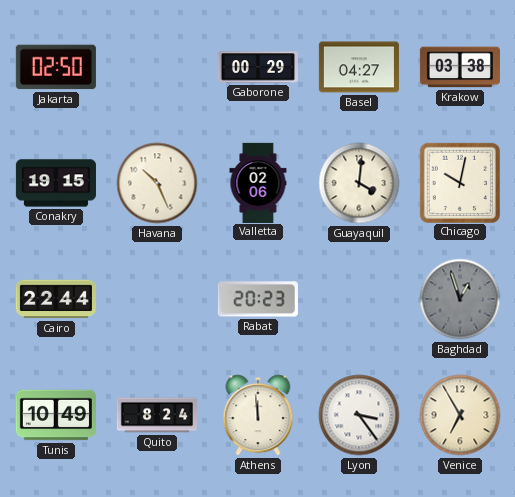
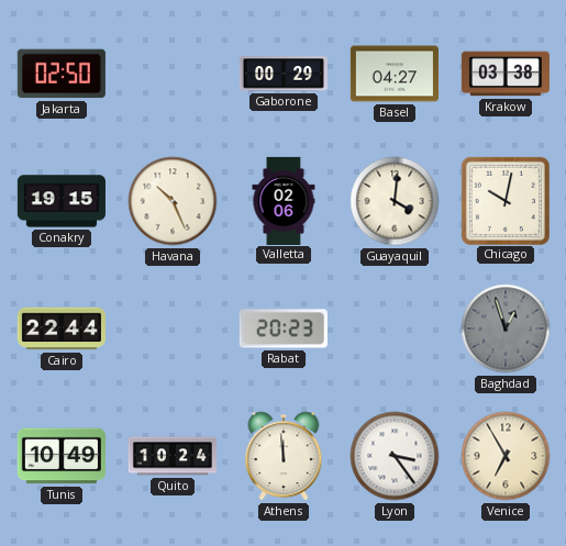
Quito: 8:24 -> 10:24
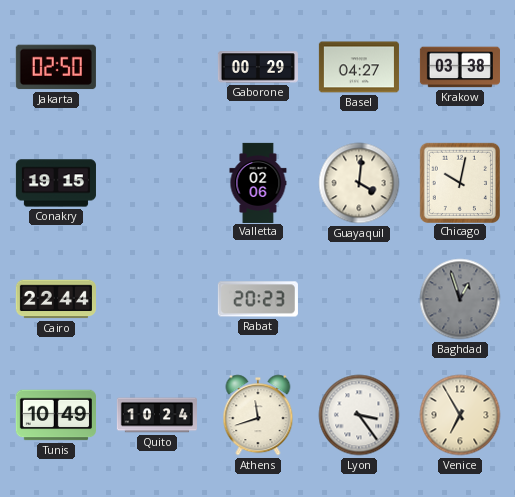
Havana: 10:26 -> none
Athens: 11:59 -> 11:42
